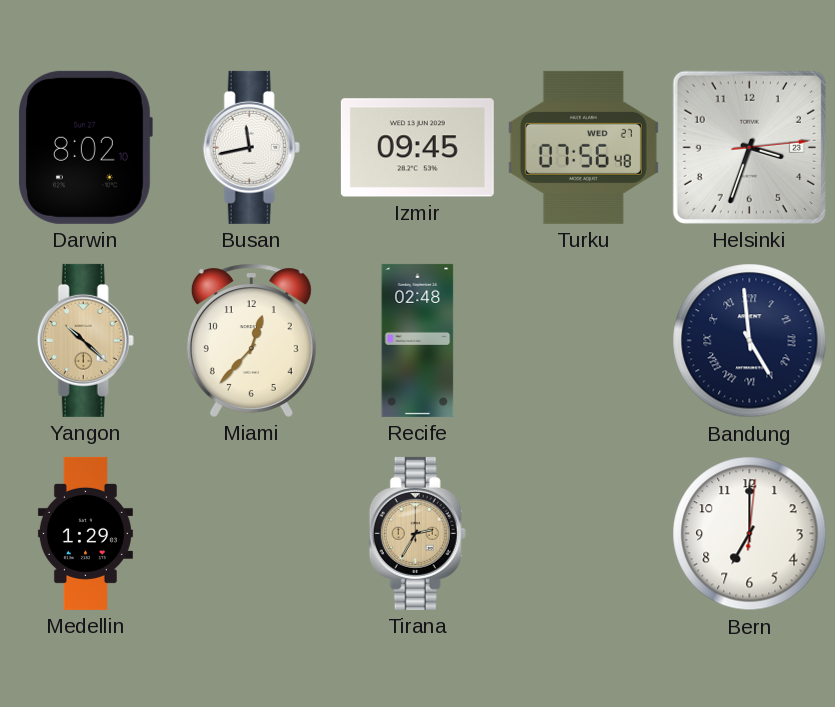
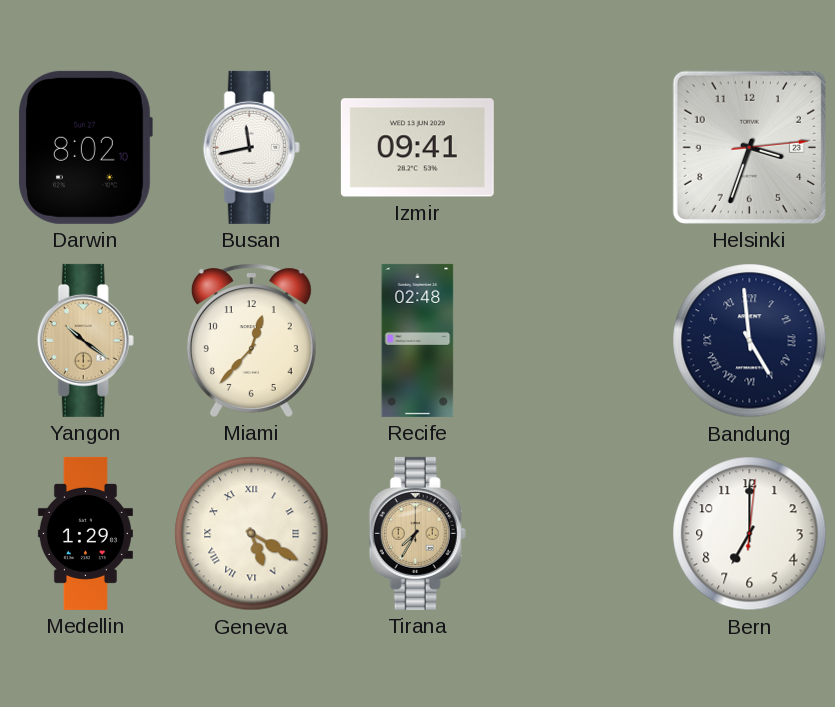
Izmir: 09:45 -> 09:41
Turku: 07:56 -> none
Yangon: 10:22 -> 10:21
Geneva: none -> 5:20
Tirana: 2:35 -> 7:35
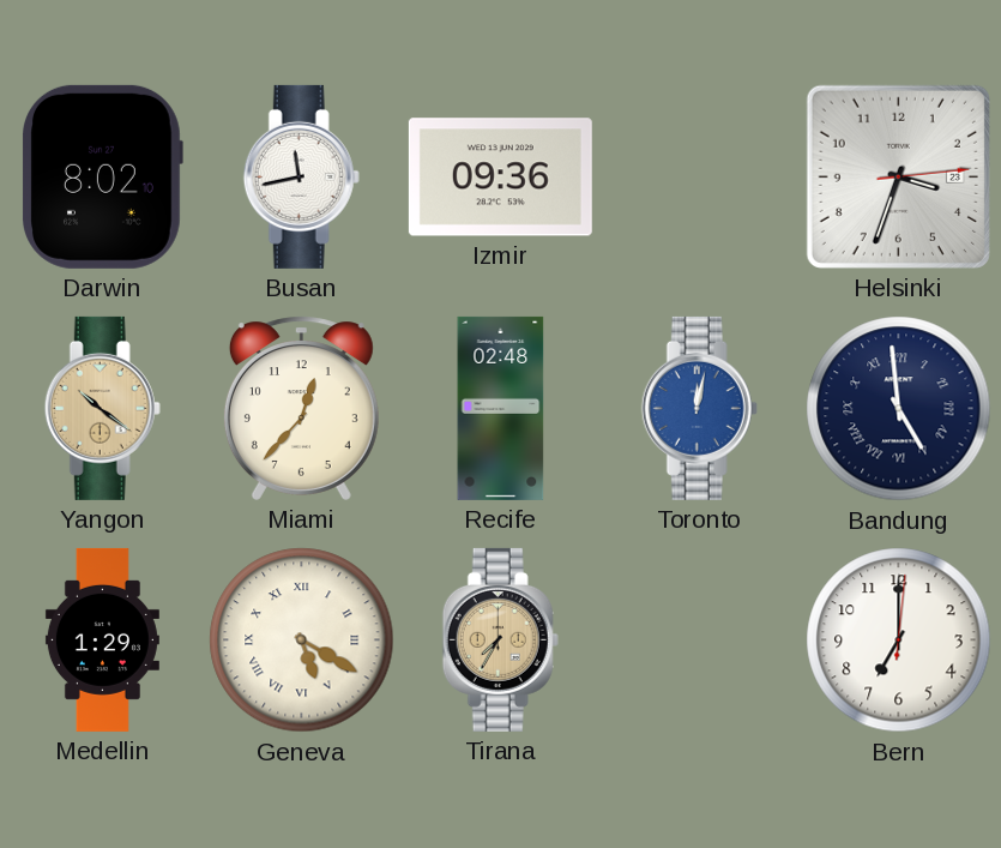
Izmir: 09:41 -> 09:36
Toronto: none -> 12:02
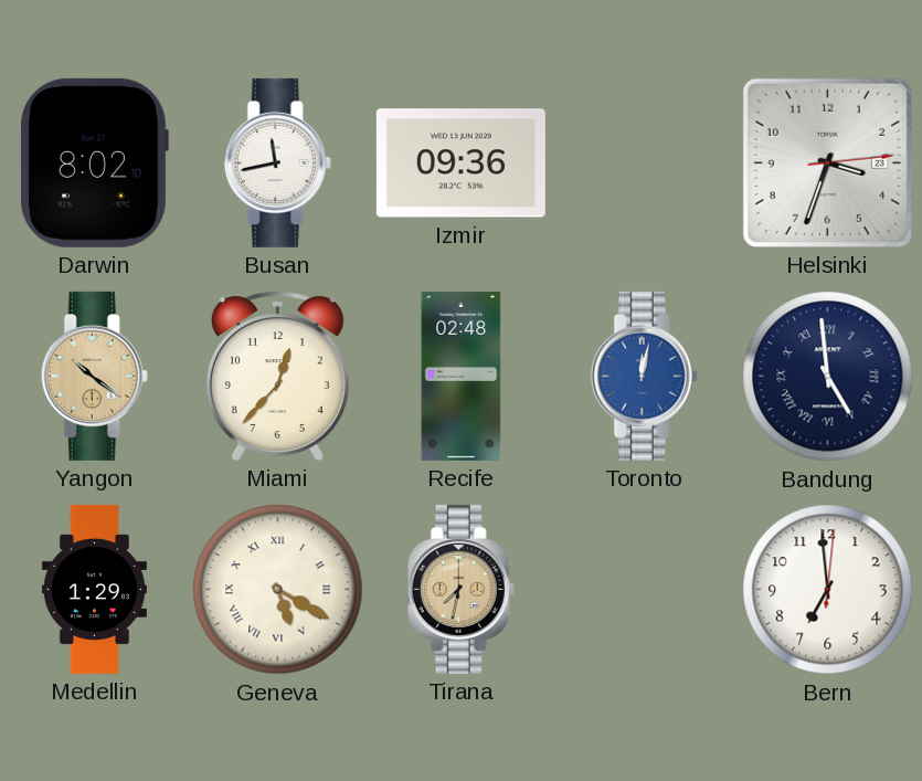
Tirana: 7:35 -> 7:32
Bern: 7:00 -> 6:59
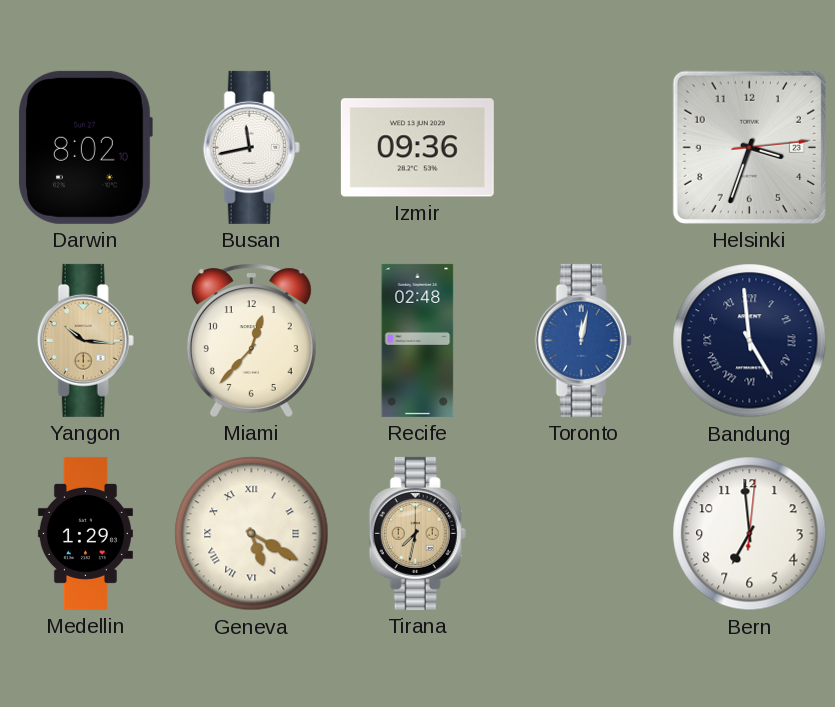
Yangon: 10:21 -> 10:16
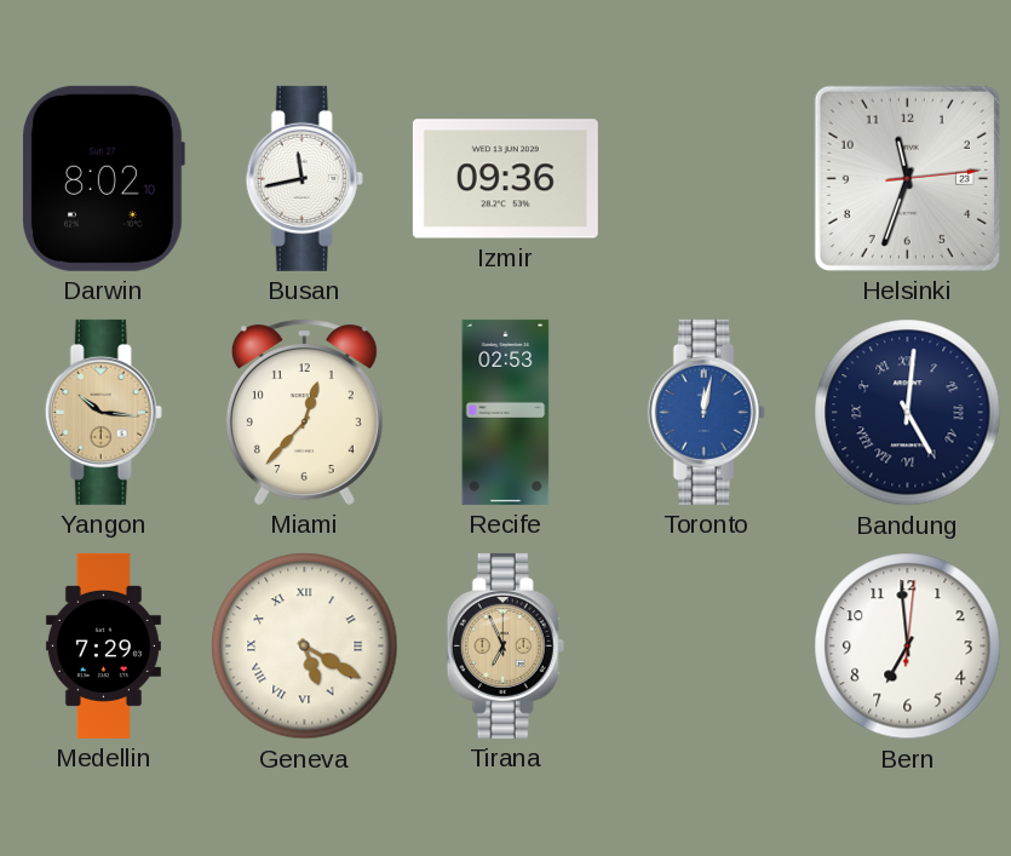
Helsinki: 3:33 -> 11:33
Recife: 02:48 -> 02:53
Bandung: 4:59 -> 5:01
Medellin: 1:29 -> 7:29
Tirana: 7:32 -> 6:56
